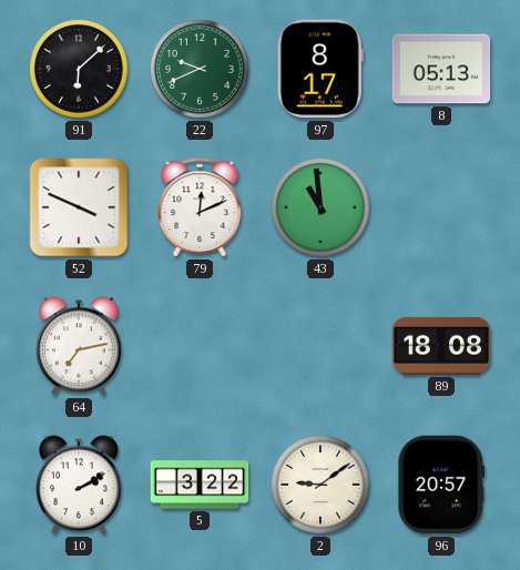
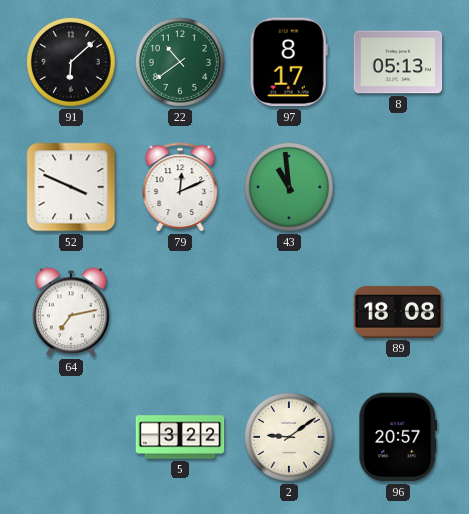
22: 9:41 -> 10:39
10: 2:10 -> none
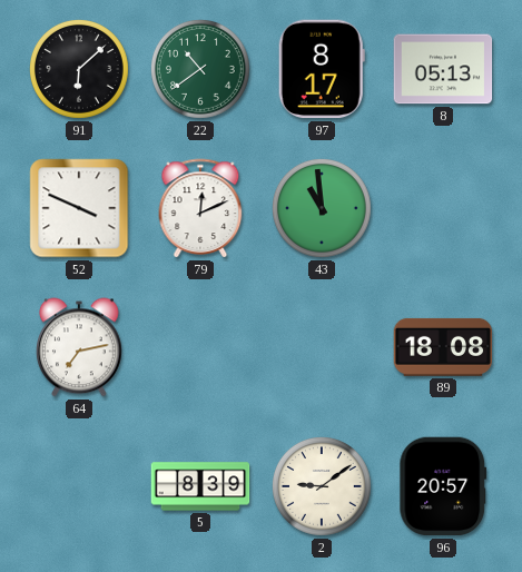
5: 3:22 -> 8:39
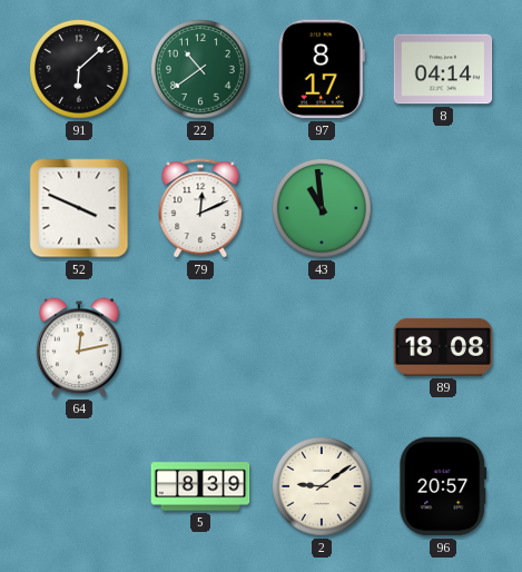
8: 05:13 -> 04:14
64: 7:13 -> 12:13
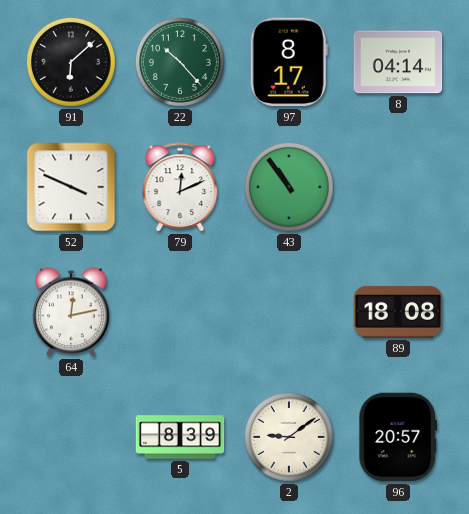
22: 10:39 -> 10:23
43: 10:59 -> 10:54
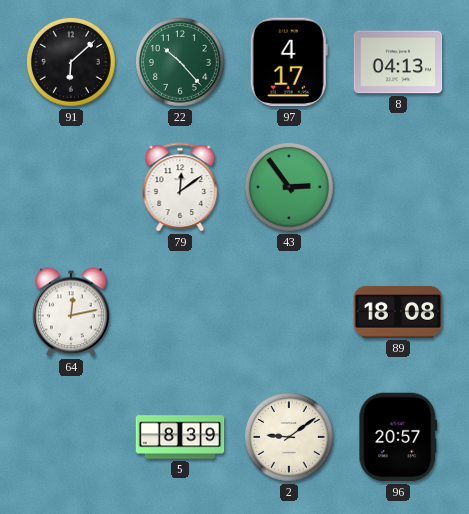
97: 8:17 -> 4:17
8: 04:14 -> 04:13
52: 3:49 -> none
79: 12:11 -> 12:09
43: 10:54 -> 2:54
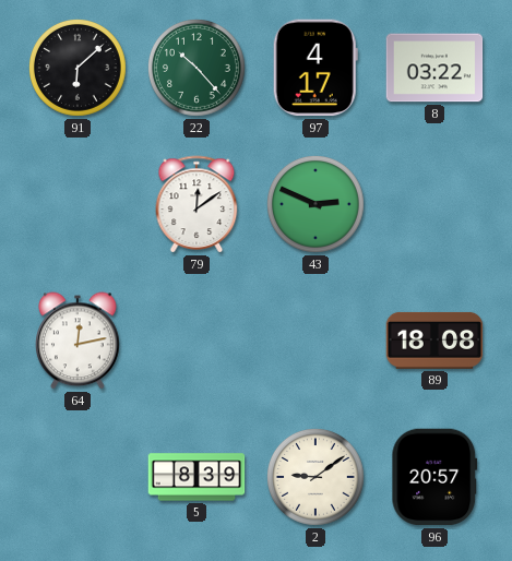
8: 04:13 -> 03:22
43: 2:54 -> 2:49
